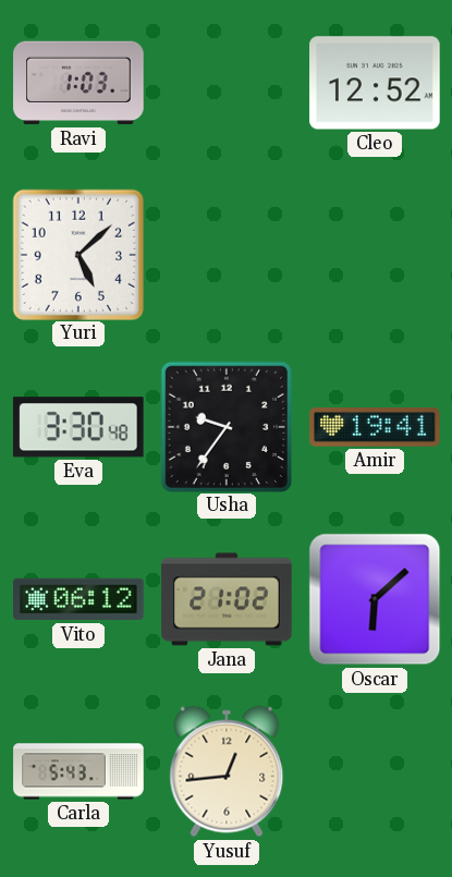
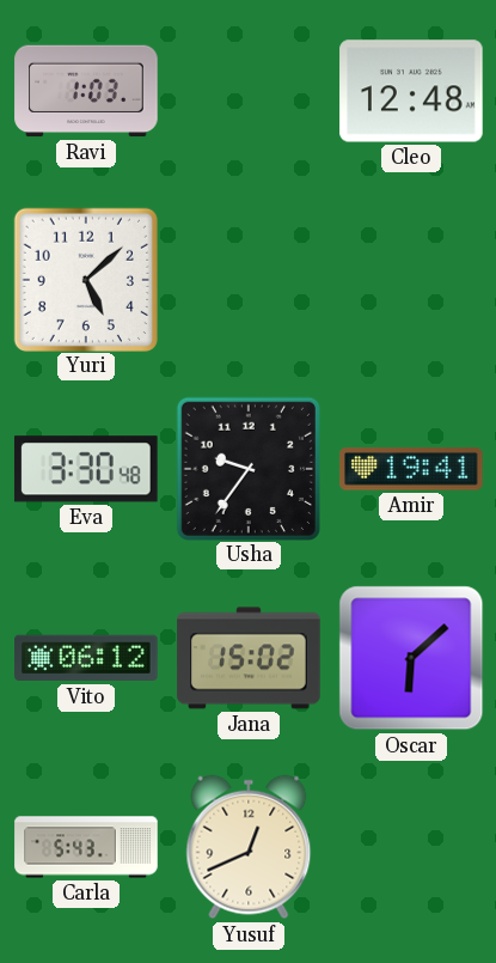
Cleo: 12:52 -> 12:48
Jana: 21:02 -> 15:02
Yusuf: 12:44 -> 12:41
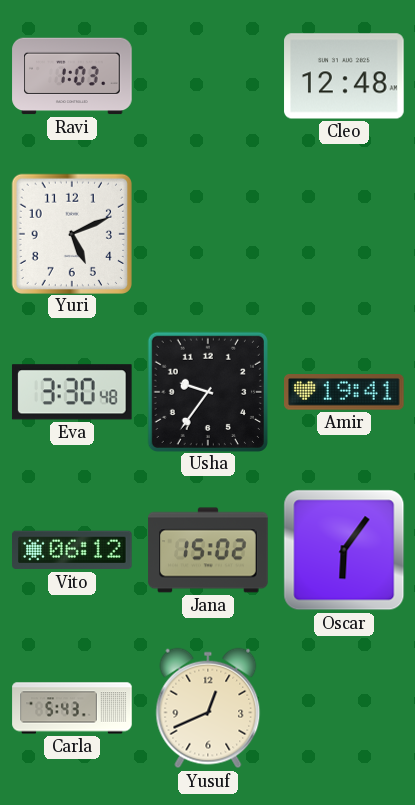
Yuri: 5:08 -> 5:11
Oscar: 6:08 -> 6:06
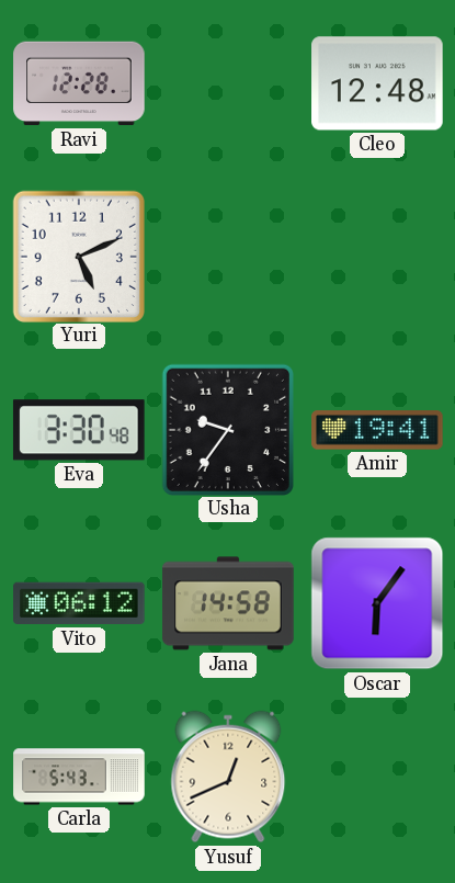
Ravi: 1:03 -> 12:28
Jana: 15:02 -> 14:58
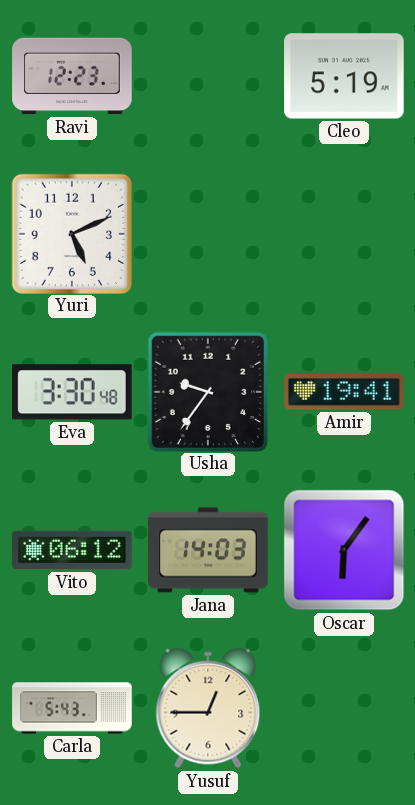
Ravi: 12:28 -> 12:23
Cleo: 12:48 -> 5:19
Jana: 14:58 -> 14:03
Yusuf: 12:41 -> 12:45
